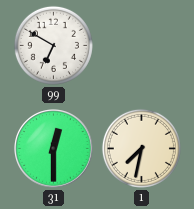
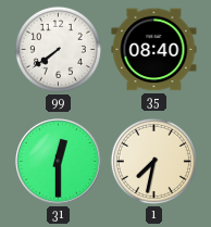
99: 6:50 -> 7:39
35: none -> 08:40
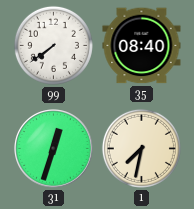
31: 12:30 -> 12:33
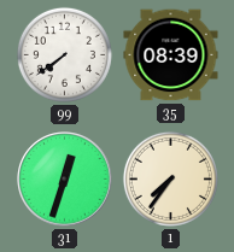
35: 08:40 -> 08:39
1: 7:32 -> 7:36
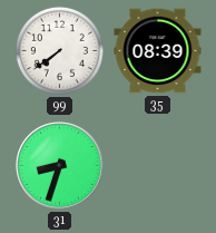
31: 12:33 -> 8:33
1: 7:36 -> none
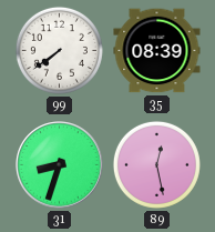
89: none -> 12:28
